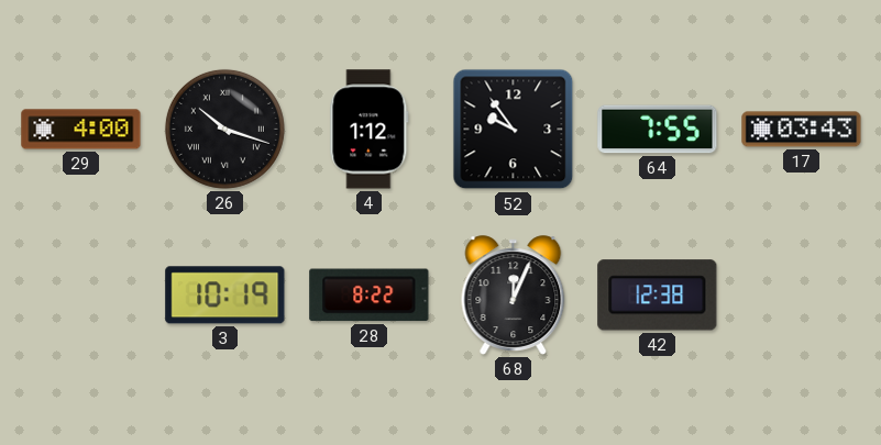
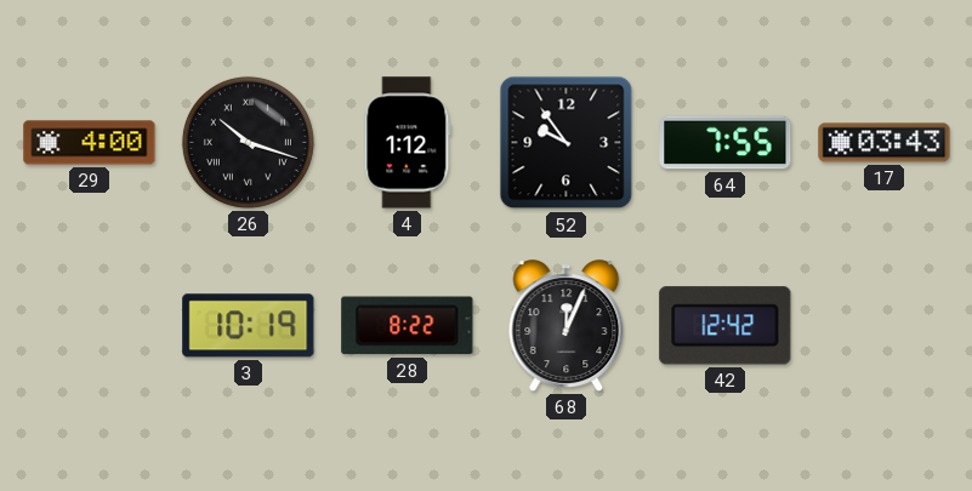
42: 12:38 -> 12:42
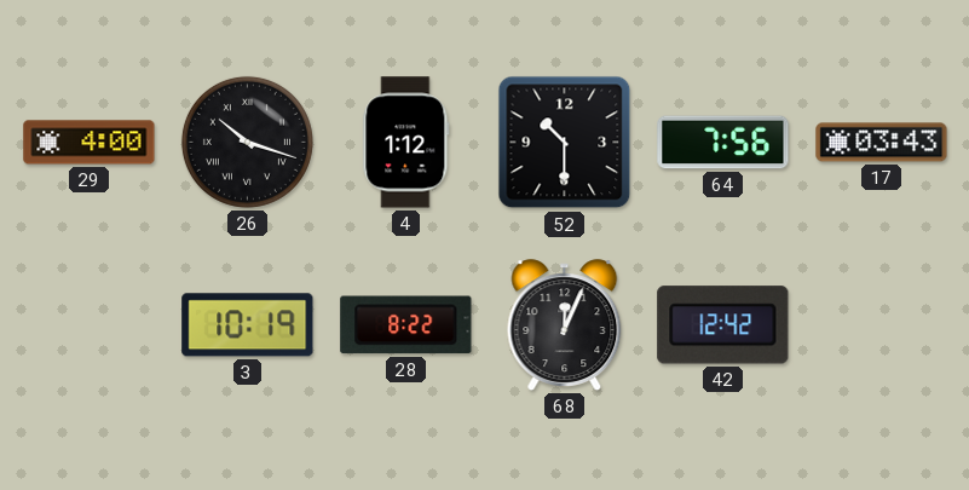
52: 9:54 -> 10:30
64: 7:55 -> 7:56
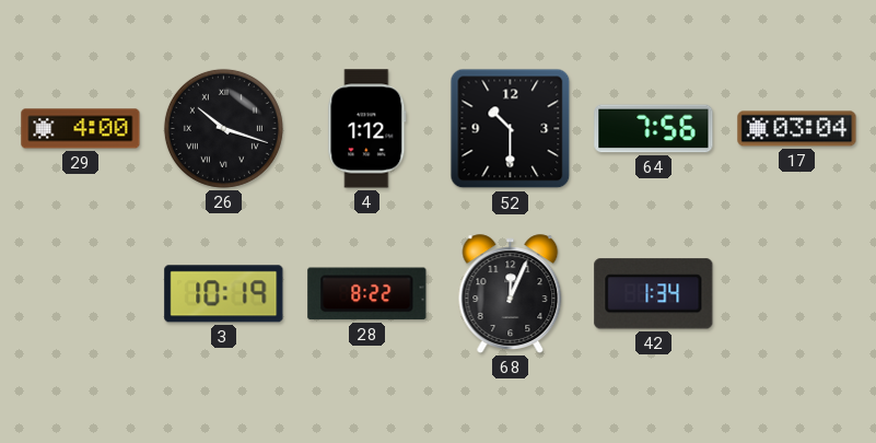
17: 03:43 -> 03:04
42: 12:42 -> 1:34
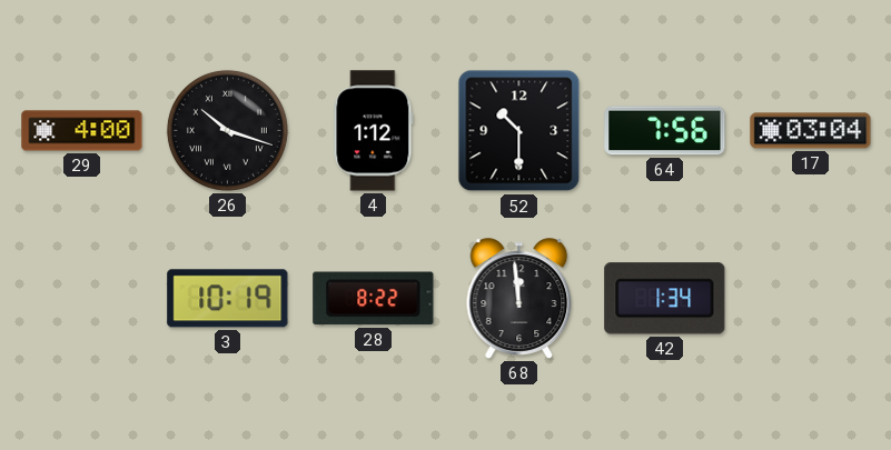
68: 12:04 -> 11:59
